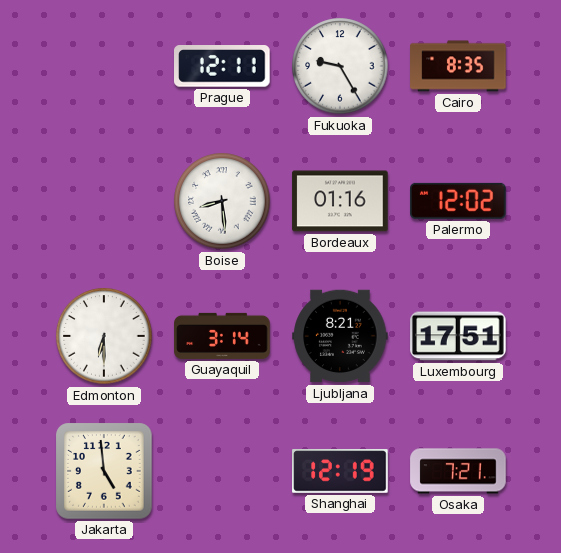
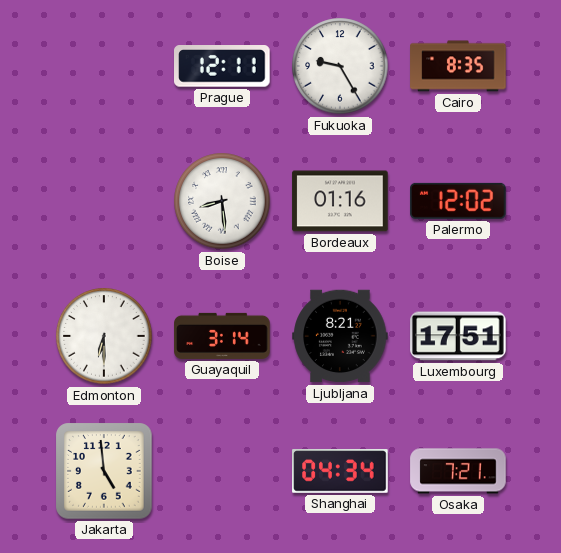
Shanghai: 12:19 -> 04:34
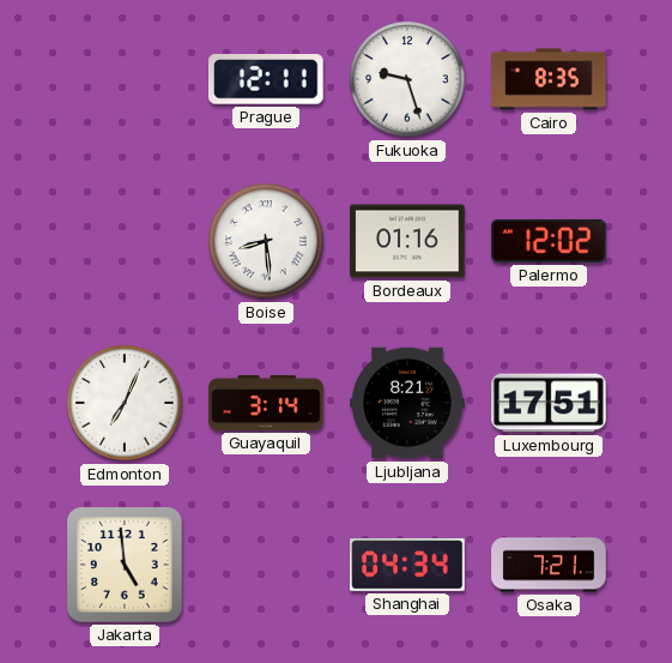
Fukuoka: 9:25 -> 9:27
Edmonton: 6:30 -> 7:04
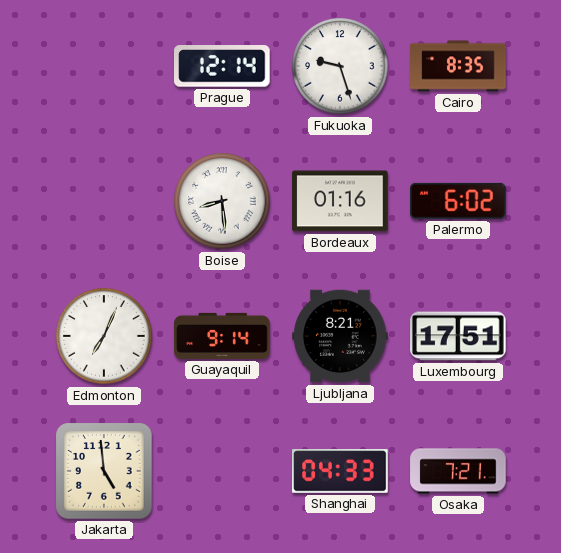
Prague: 12:11 -> 12:14
Palermo: 12:02 -> 6:02
Guayaquil: 3:14 -> 9:14
Shanghai: 04:34 -> 04:33
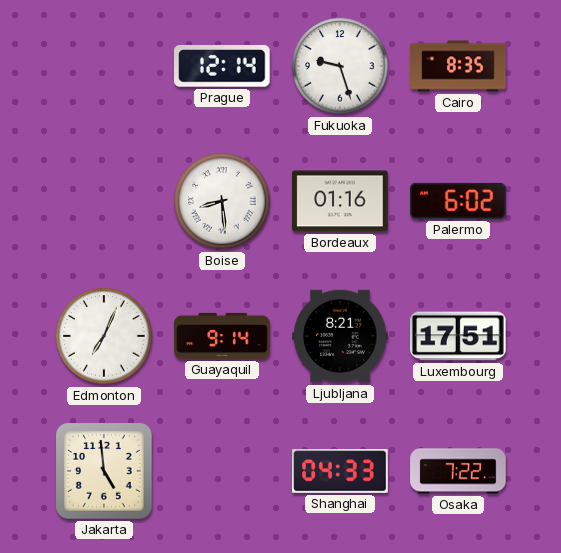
Osaka: 7:21 -> 7:22
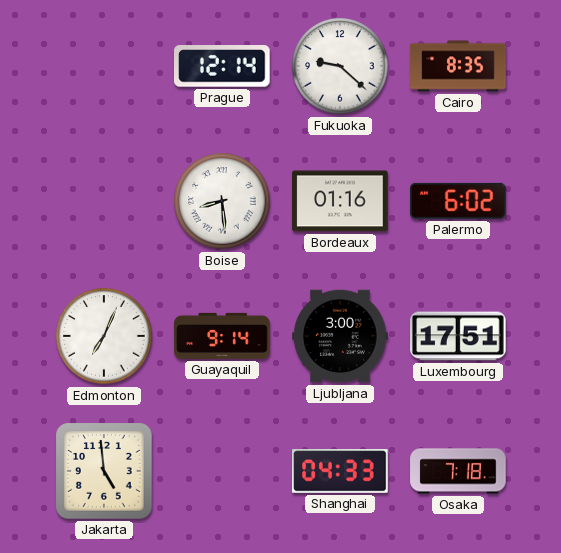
Fukuoka: 9:27 -> 9:22
Ljubljana: 8:21 -> 3:00
Osaka: 7:22 -> 7:18
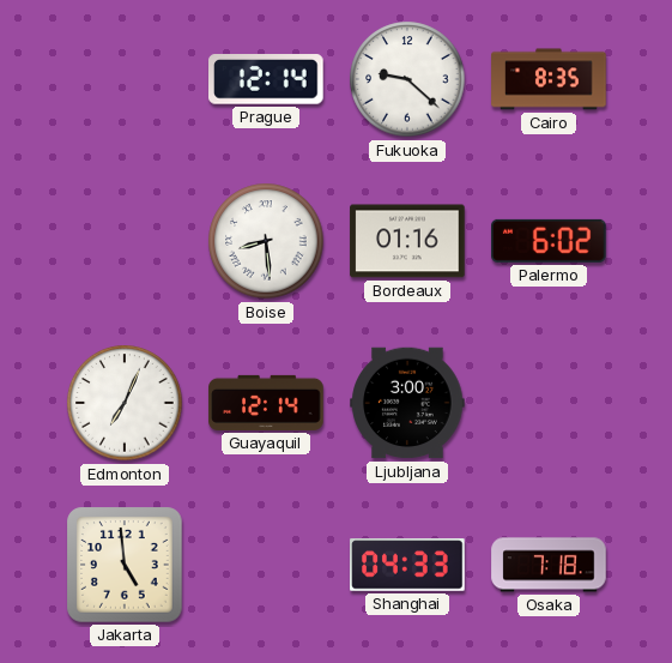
Guayaquil: 9:14 -> 12:14
Luxembourg: 17:51 -> none
